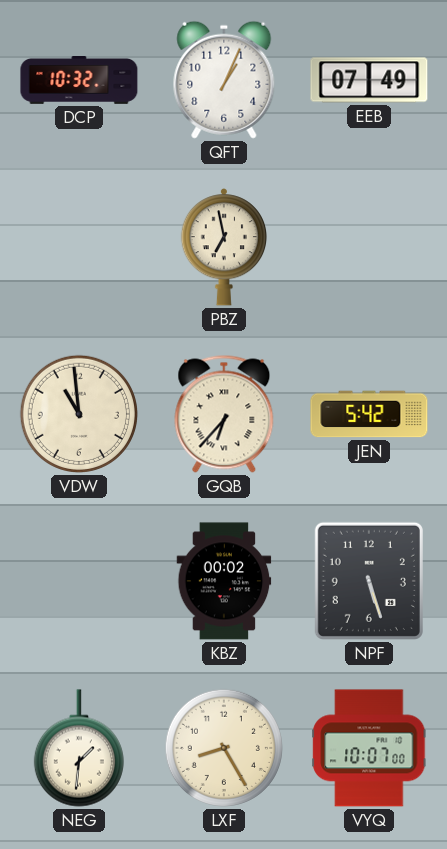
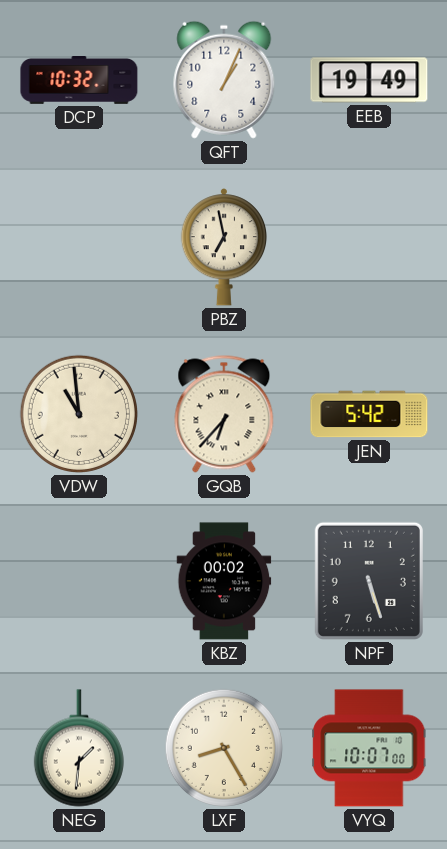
EEB: 07:49 -> 19:49
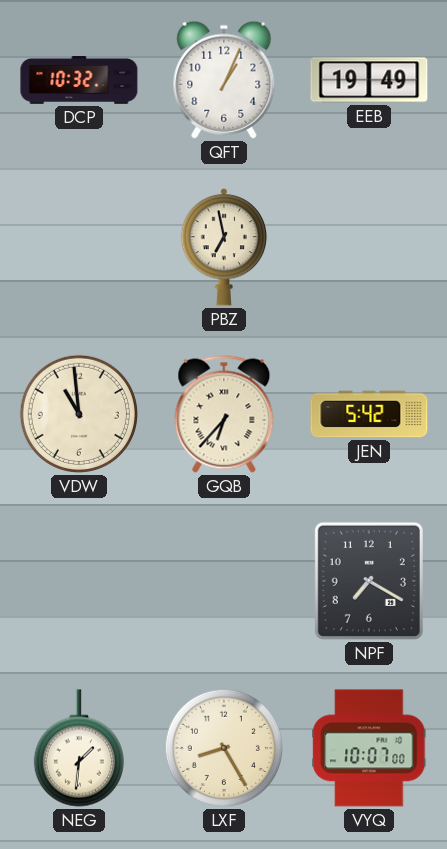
KBZ: 00:02 -> none
NPF: 5:27 -> 7:20
